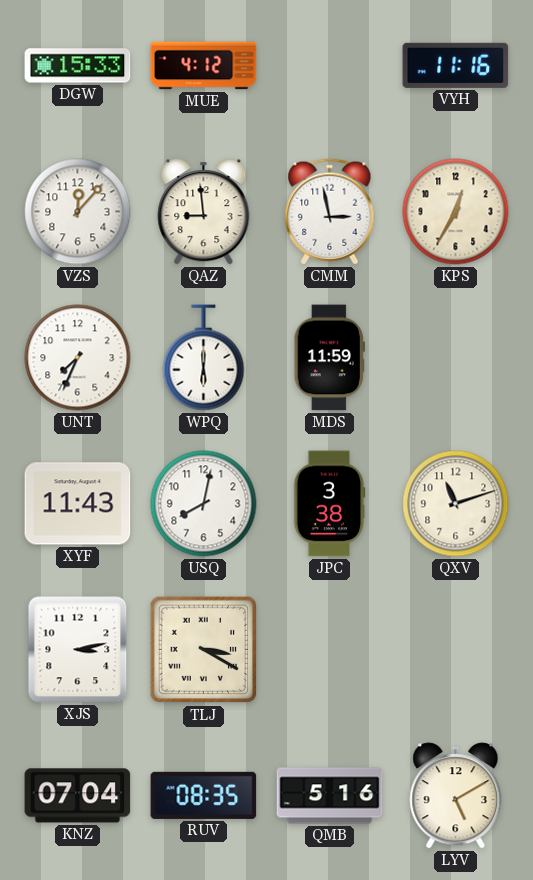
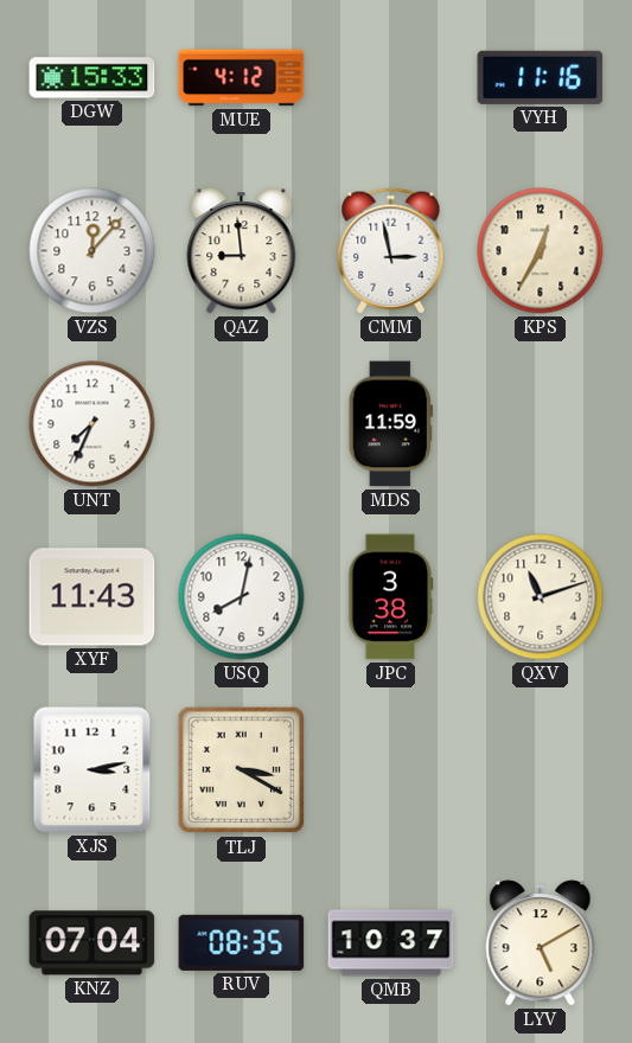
WPQ: 6:00 -> none
QMB: 5:16 -> 10:37
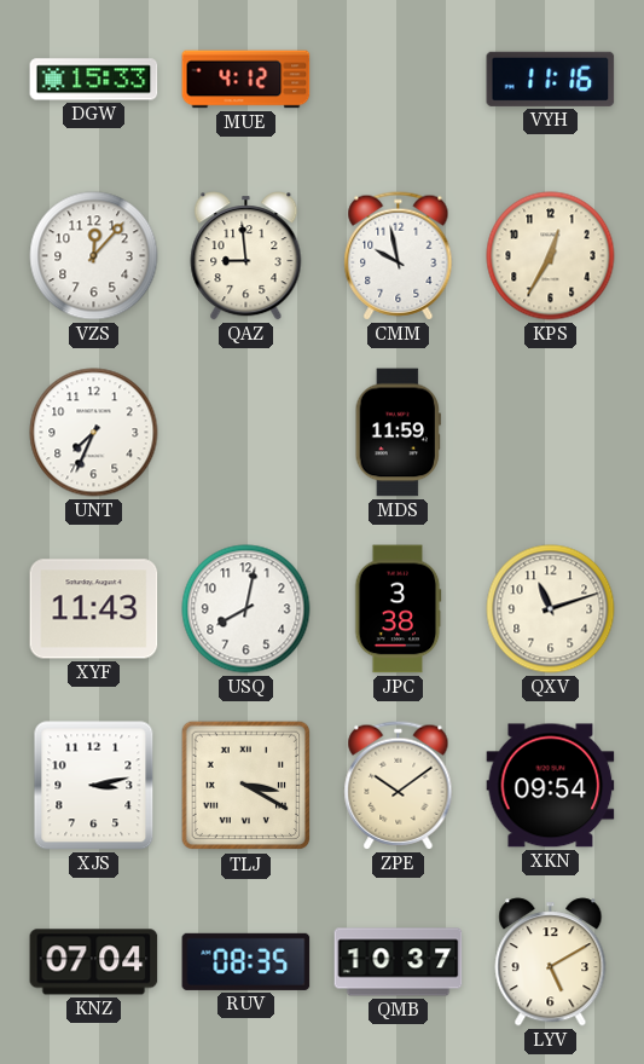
CMM: 2:58 -> 9:58
ZPE: none -> 10:09
XKN: none -> 09:54
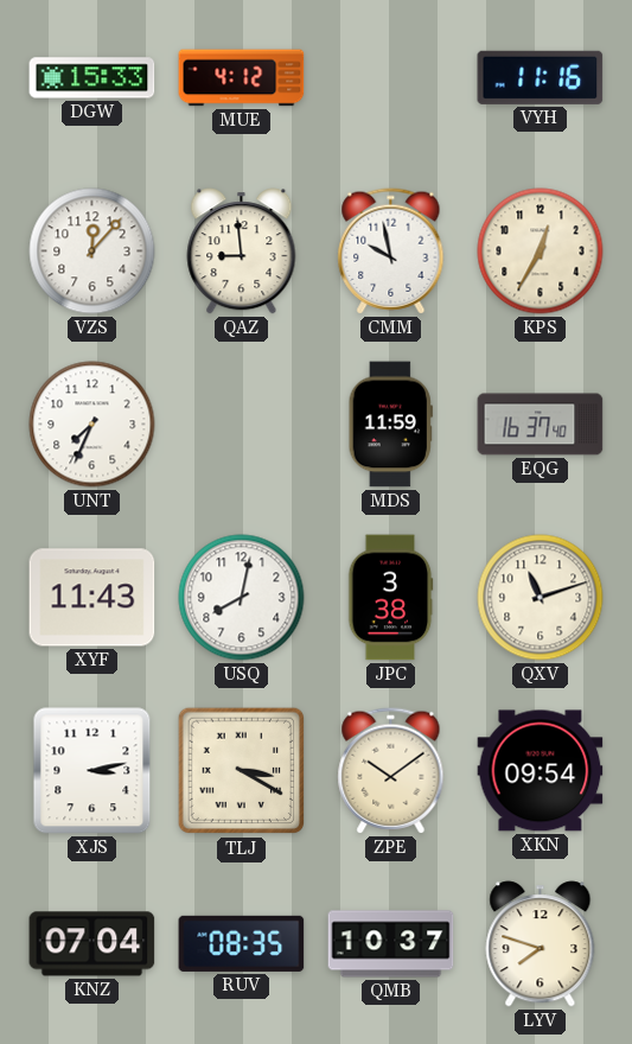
EQG: none -> 16:37
LYV: 5:10 -> 7:48
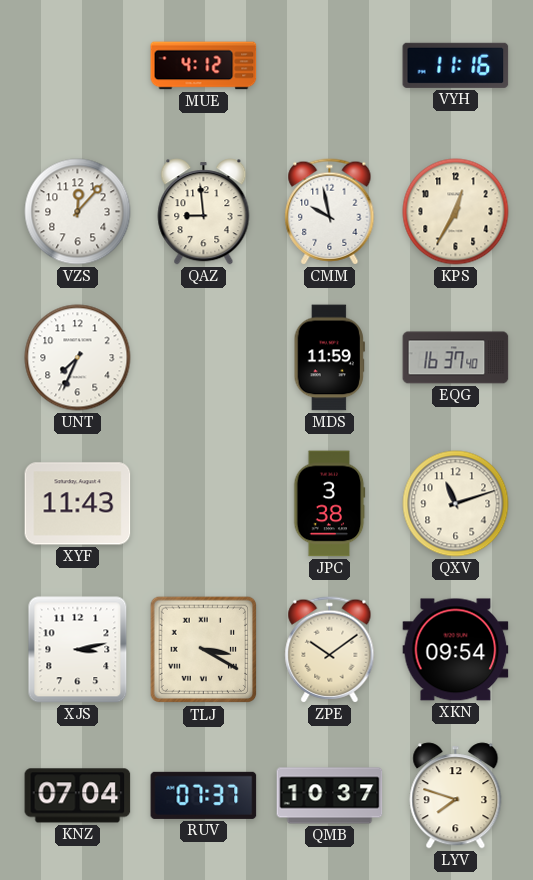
DGW: 15:33 -> none
USQ: 8:02 -> none
RUV: 08:35 -> 07:37
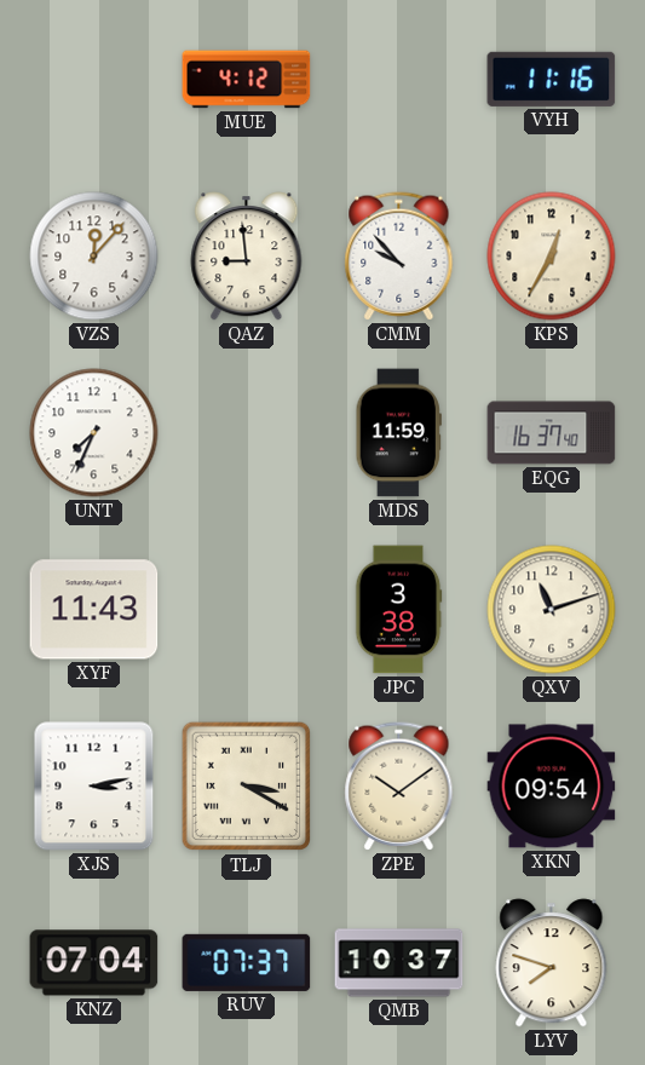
CMM: 9:58 -> 9:53
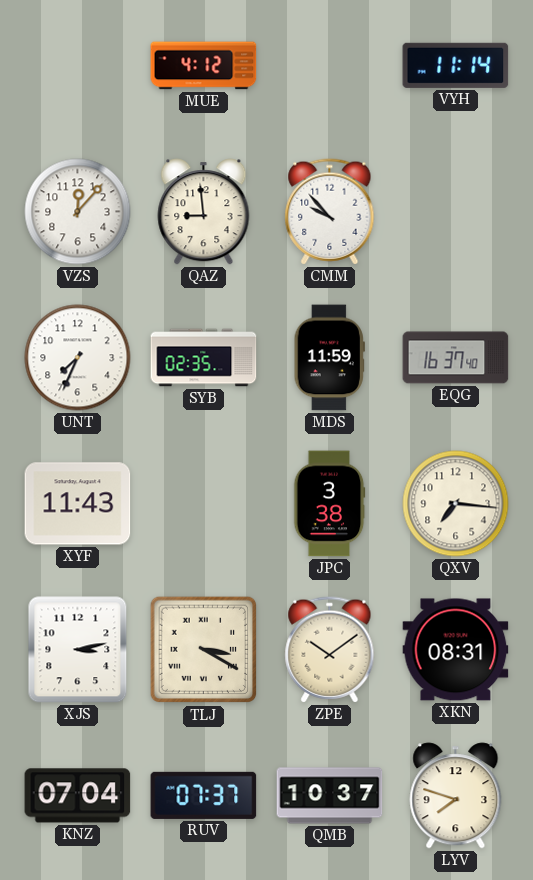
VYH: 11:16 -> 11:14
KPS: 12:35 -> none
SYB: none -> 02:35
QXV: 11:12 -> 7:16
XKN: 09:54 -> 08:31
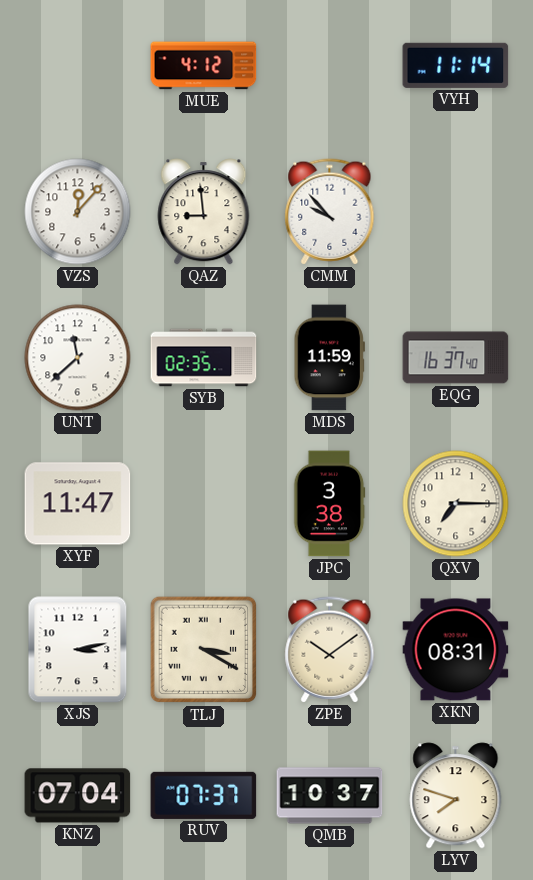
UNT: 7:34 -> 11:38
XYF: 11:43 -> 11:47
QXV: 7:16 -> 7:15
